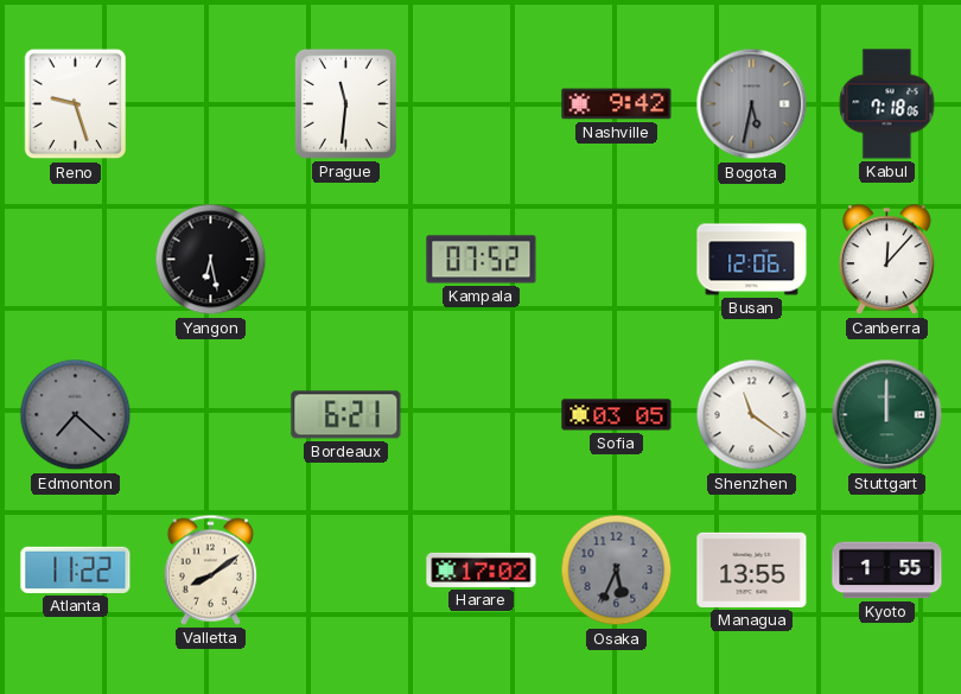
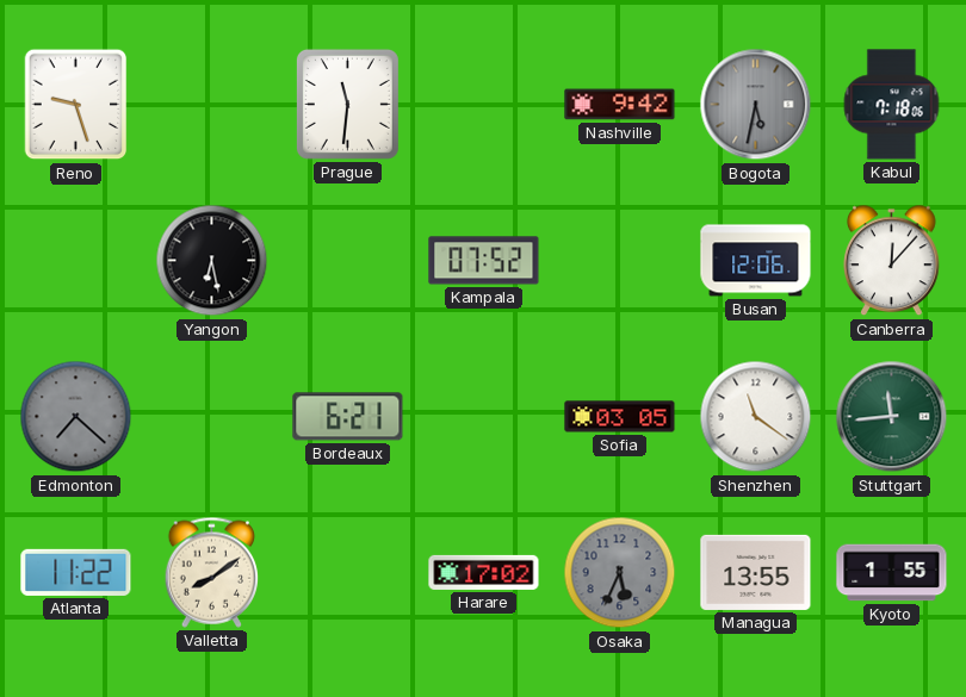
Stuttgart: 12:00 -> 11:44
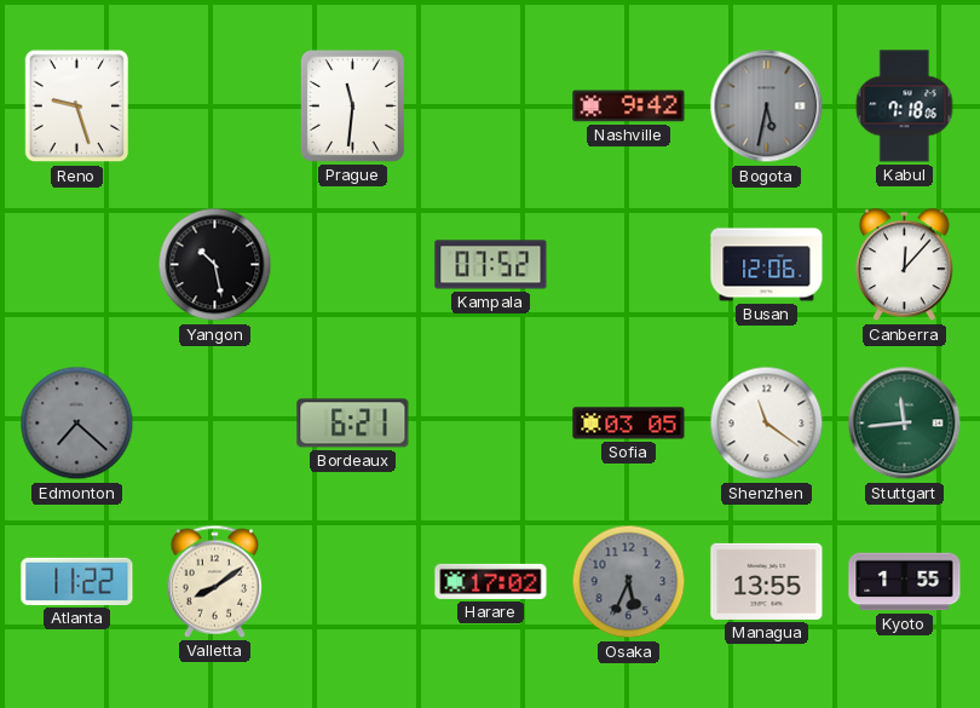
Yangon: 6:28 -> 10:28
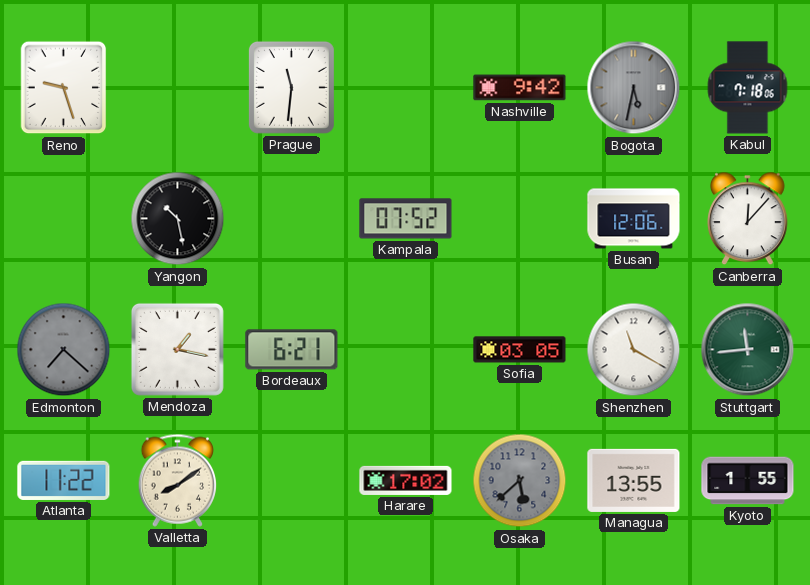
Mendoza: none -> 1:17
Shenzhen: 11:21 -> 11:20
Osaka: 5:34 -> 5:38
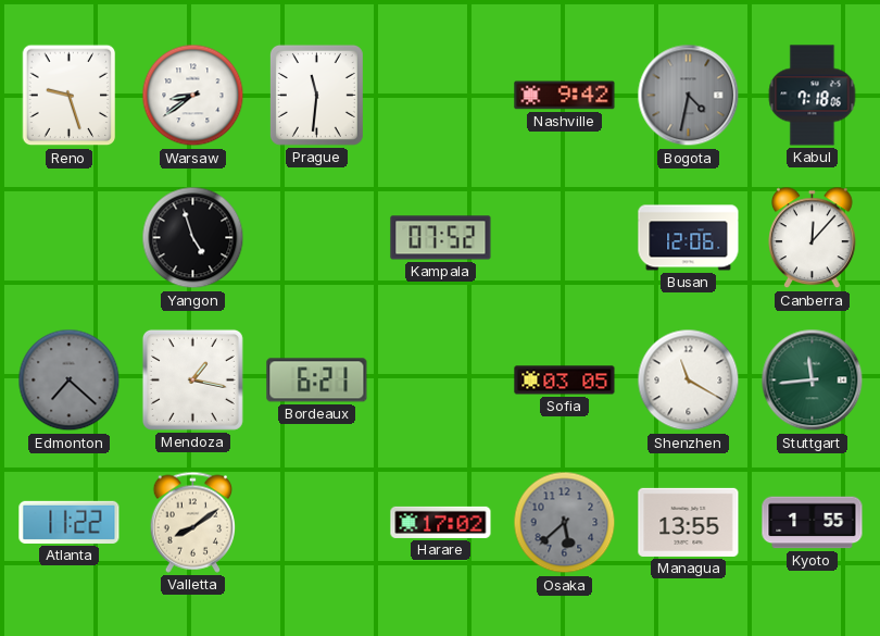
Warsaw: none -> 8:39
Bogota: 5:32 -> 4:32
Yangon: 10:28 -> 4:57
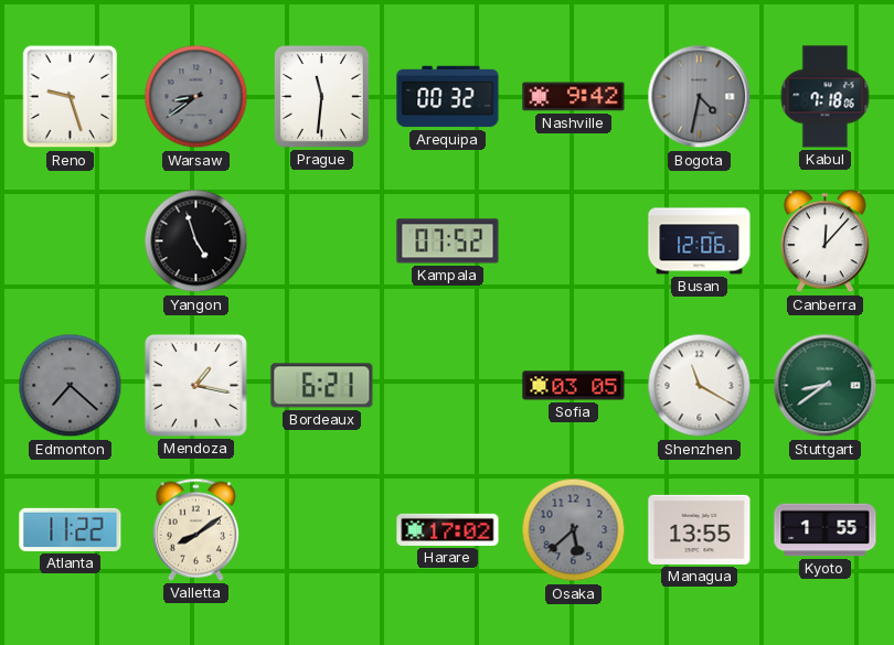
Warsaw dial: white -> grey
Arequipa: none -> 00:32
Stuttgart: 11:44 -> 8:39
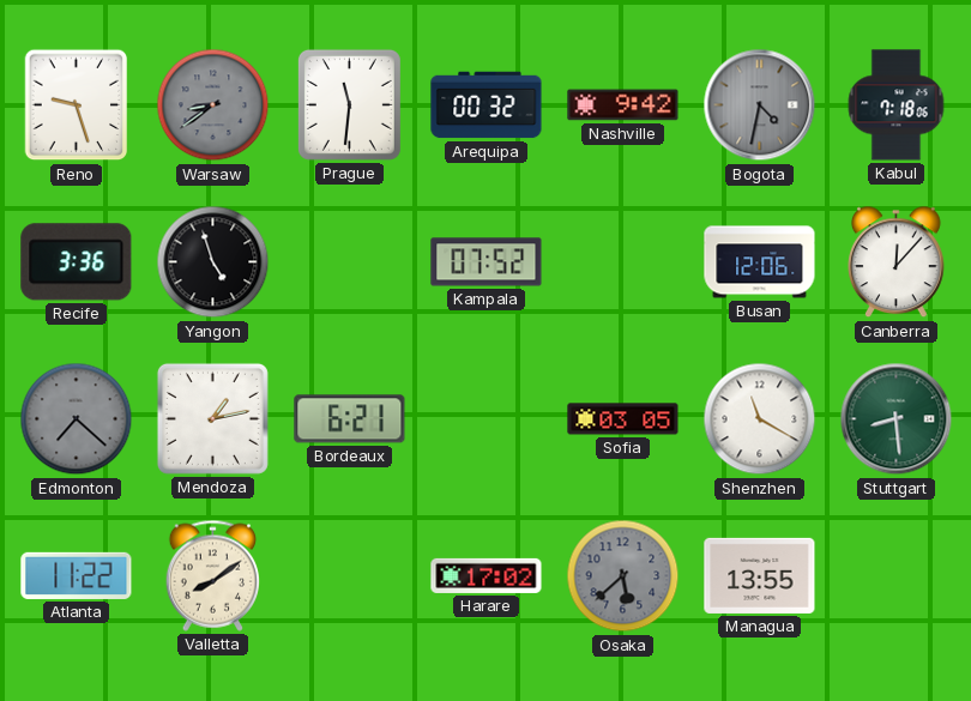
Recife: none -> 3:36
Mendoza: 1:17 -> 1:13
Stuttgart: 8:39 -> 8:29
Kyoto: 1:55 -> none
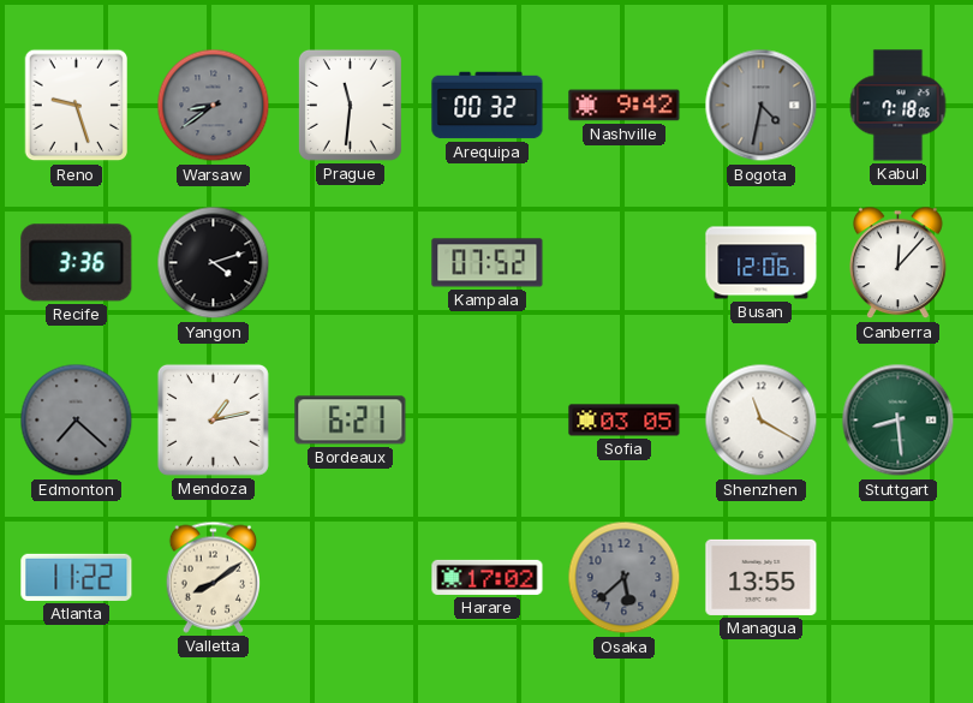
Yangon: 4:57 -> 4:12
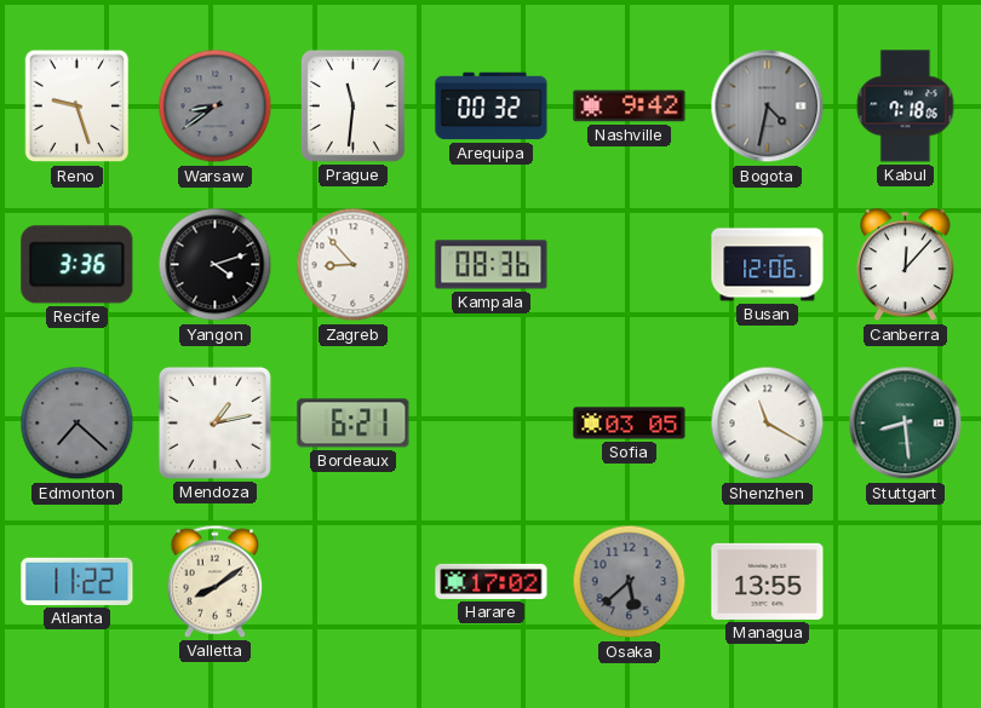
Zagreb: none -> 8:53
Kampala: 07:52 -> 08:36
